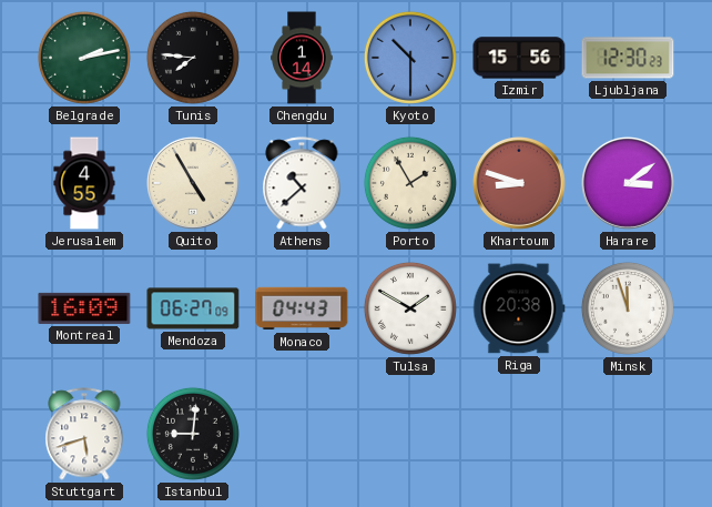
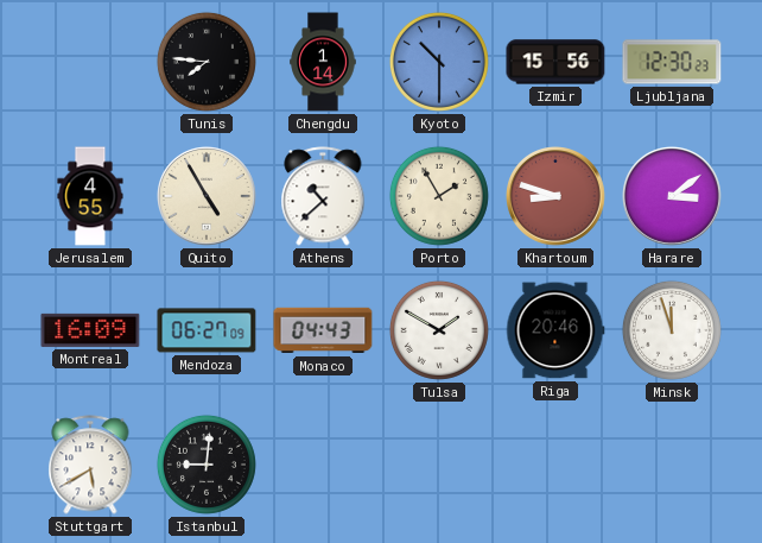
Belgrade: 2:13 -> none
Riga: 20:38 -> 20:46
Stuttgart: 5:42 -> 5:40
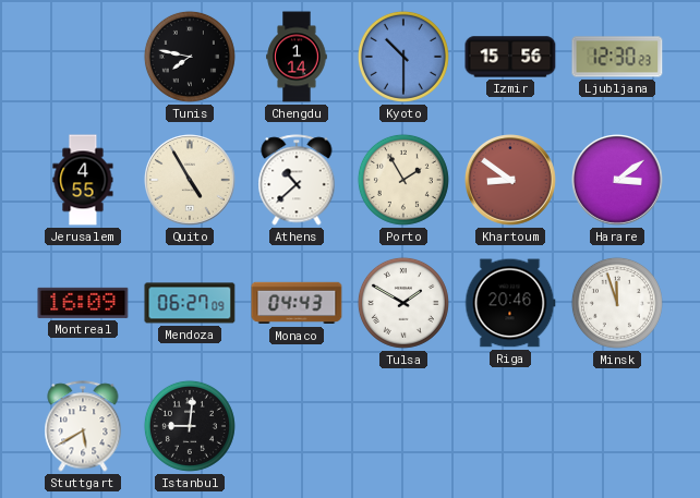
Tunis: 7:46 -> 7:47
Khartoum: 8:48 -> 8:51
